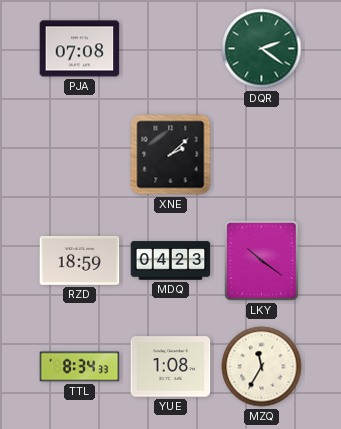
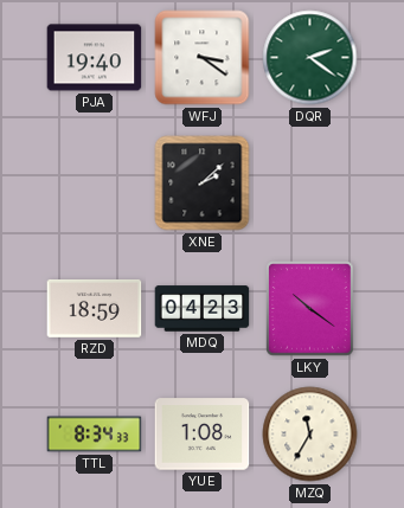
PJA: 07:08 -> 19:40
WFJ: none -> 3:21
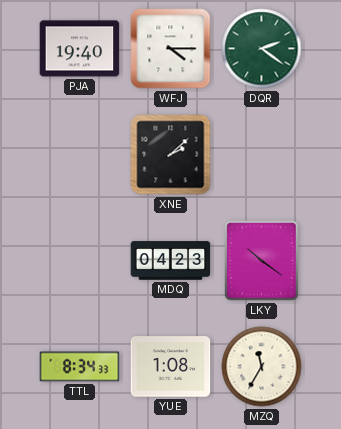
WFJ: 3:21 -> 4:15
RZD: 18:59 -> none
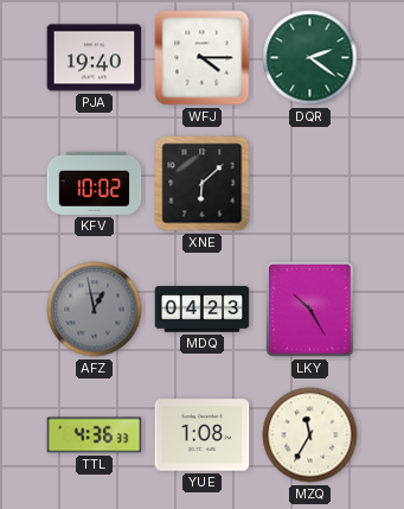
KFV: none -> 10:02
XNE: 2:08 -> 6:08
AFZ: none -> 12:58
LKY: 10:21 -> 10:25
TTL: 8:34 -> 4:36
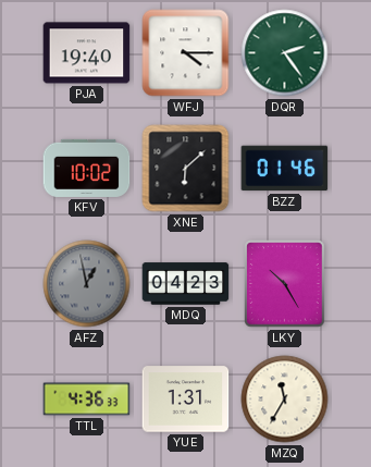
DQR: 2:21 -> 2:24
BZZ: none -> 01:46
YUE: 1:08 -> 1:31
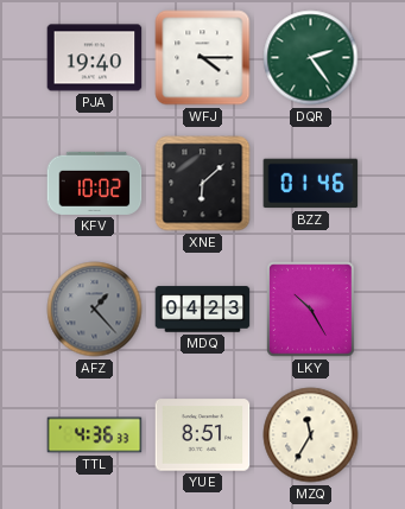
AFZ: 12:58 -> 1:23
YUE: 1:31 -> 8:51
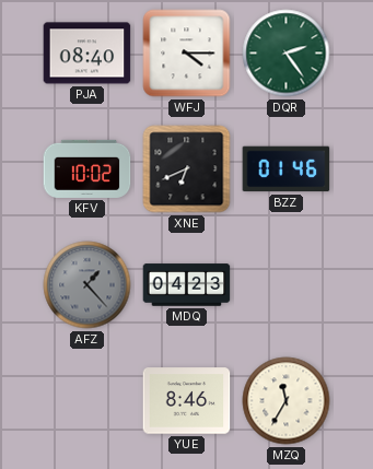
PJA: 19:40 -> 08:40
XNE: 6:08 -> 6:41
LKY: 10:25 -> none
TTL: 4:36 -> none
YUE: 8:51 -> 8:46
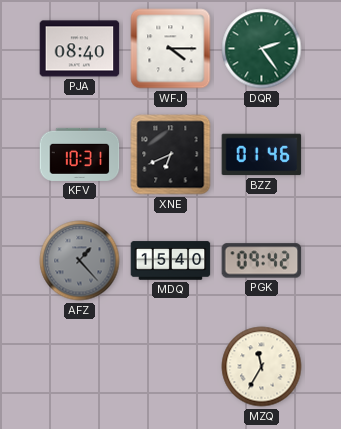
KFV: 10:02 -> 10:31
MDQ: 04:23 -> 15:40
PGK: none -> 09:42
YUE: 8:46 -> none
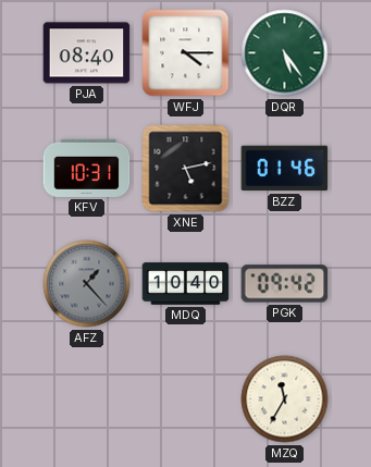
DQR: 2:24 -> 5:24
XNE: 6:41 -> 5:13
MDQ: 15:40 -> 10:40
